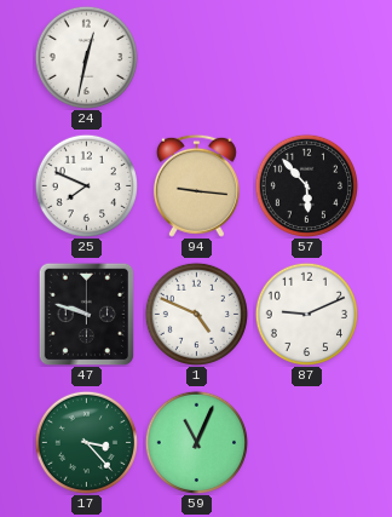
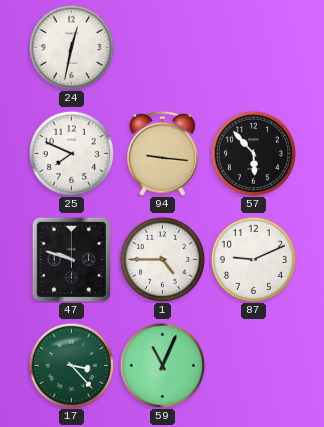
1: 4:49 -> 4:45
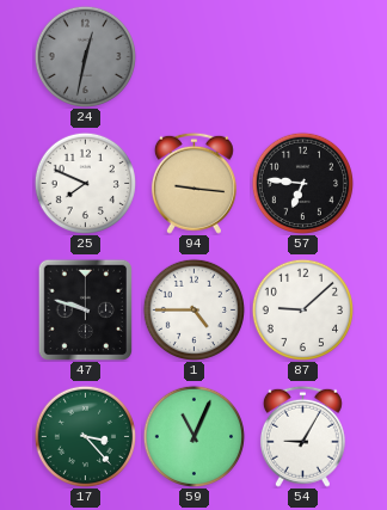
24 dial: white -> grey
57: 5:53 -> 6:46
87: 9:11 -> 9:08
54: none -> 9:05
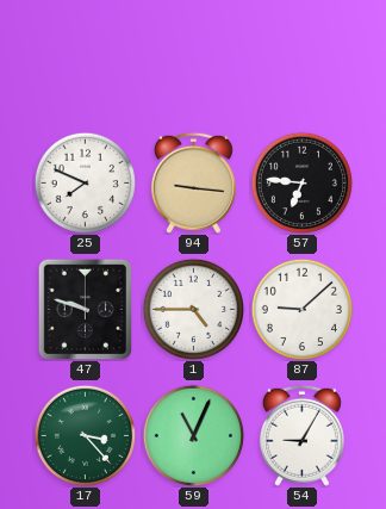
24: 12:32 -> none
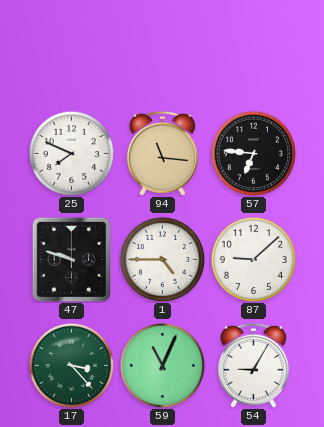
94: 9:16 -> 11:16
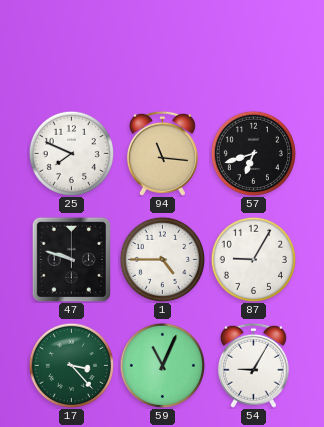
57: 6:46 -> 6:42
87: 9:08 -> 9:05
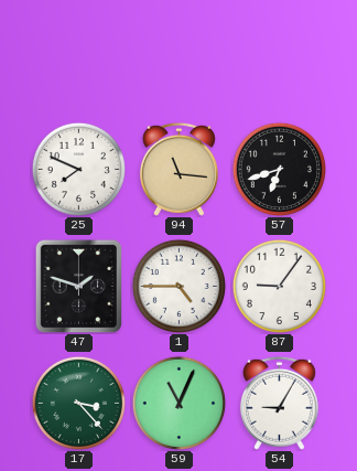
47: 9:48 -> 1:48
87: 9:05 -> 9:06
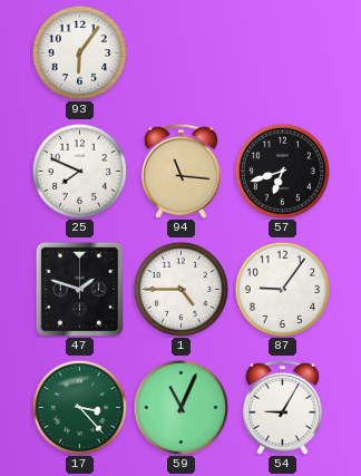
93: none -> 6:06
